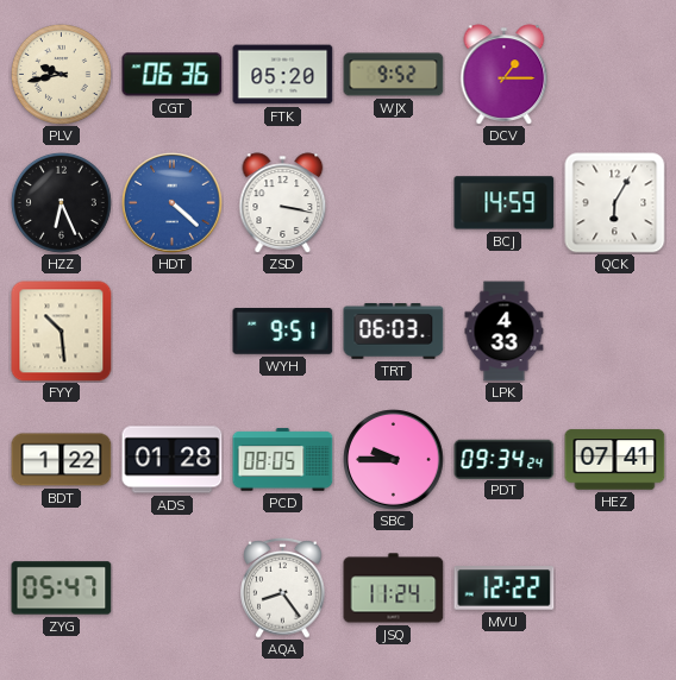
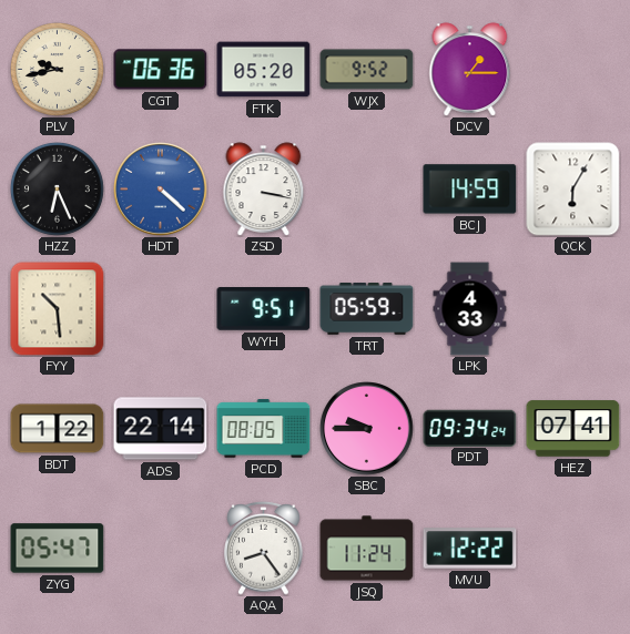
TRT: 06:03 -> 05:59
ADS: 01:28 -> 22:14
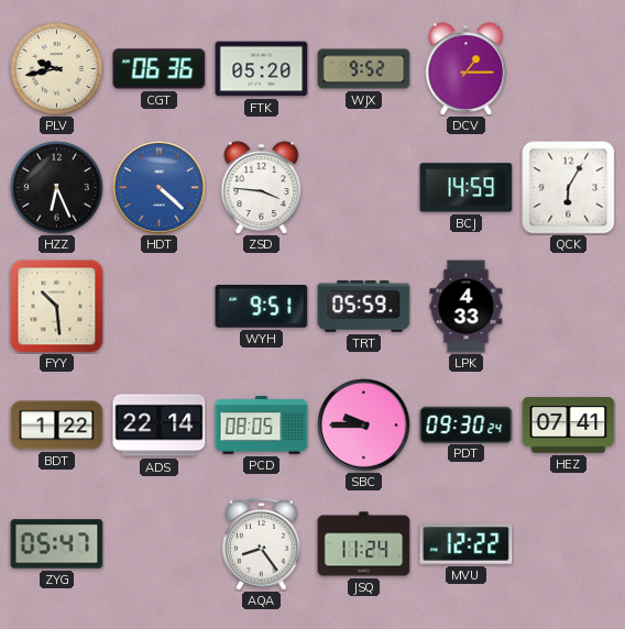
ZSD: 3:17 -> 3:46
PDT: 09:34 -> 09:30
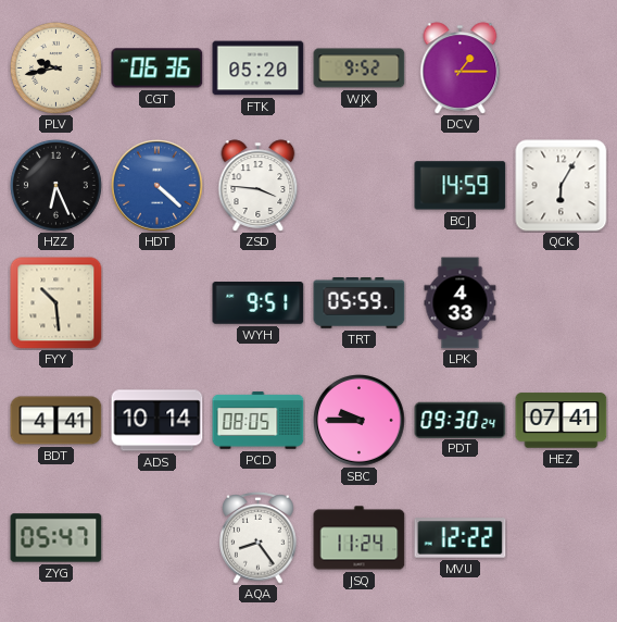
BDT: 1:22 -> 4:41
ADS: 22:14 -> 10:14
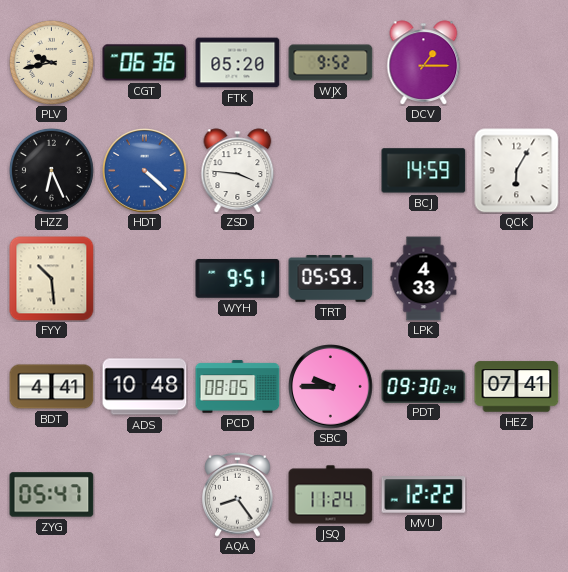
ADS: 10:14 -> 10:48
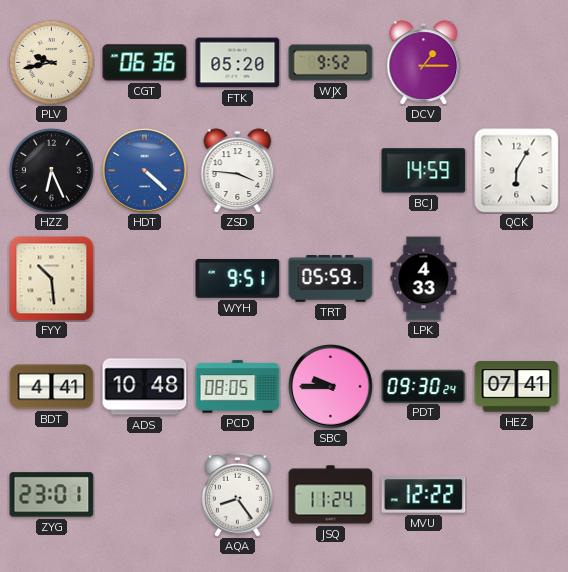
ZYG: 05:47 -> 23:01
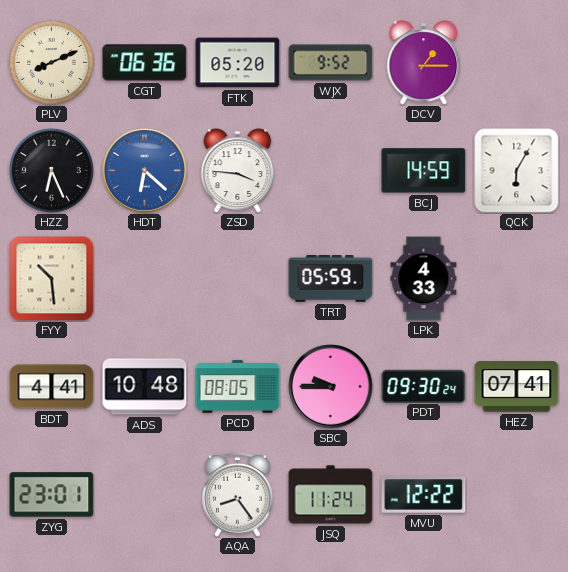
PLV: 9:43 -> 8:11
HDT: 4:22 -> 6:22
WYH: 9:51 -> none
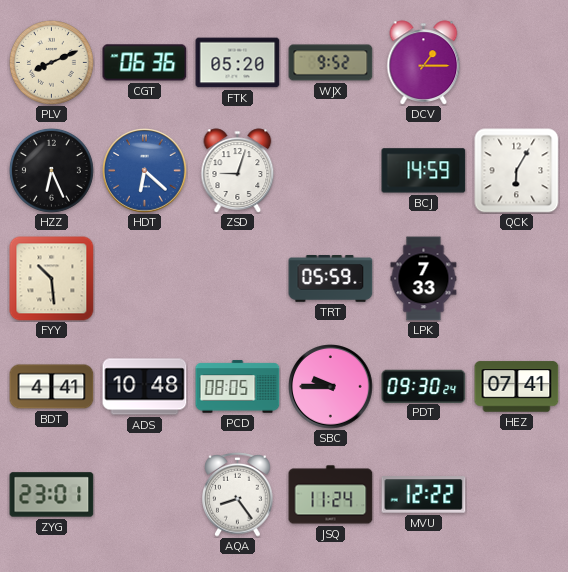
ZSD: 3:46 -> 9:03
LPK: 4:33 -> 7:33
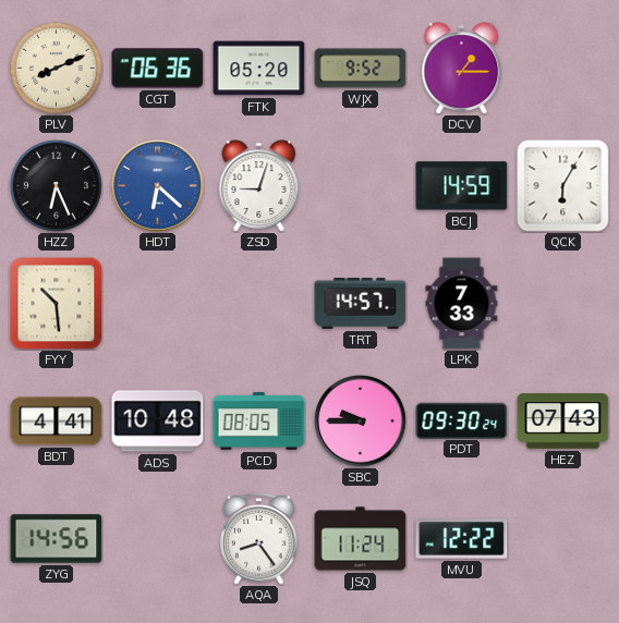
TRT: 05:59 -> 14:57
HEZ: 07:41 -> 07:43
ZYG: 23:01 -> 14:56
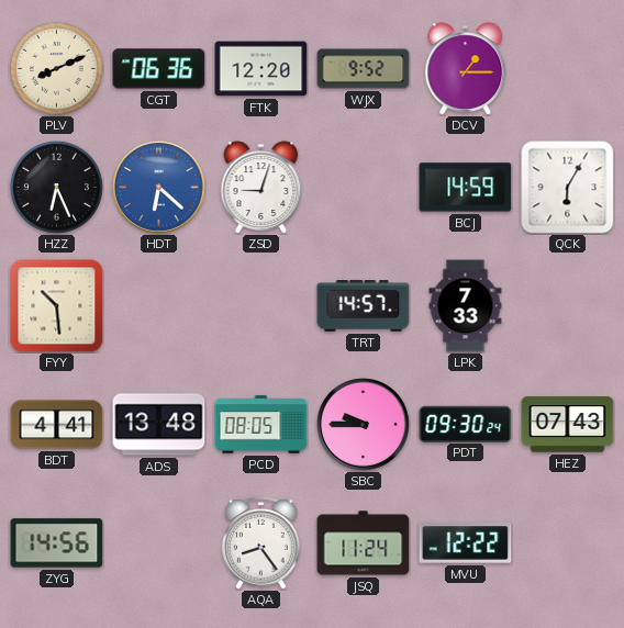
FTK: 05:20 -> 12:20
ADS: 10:48 -> 13:48
